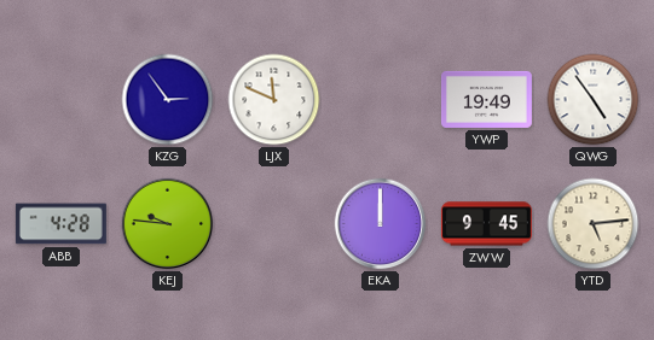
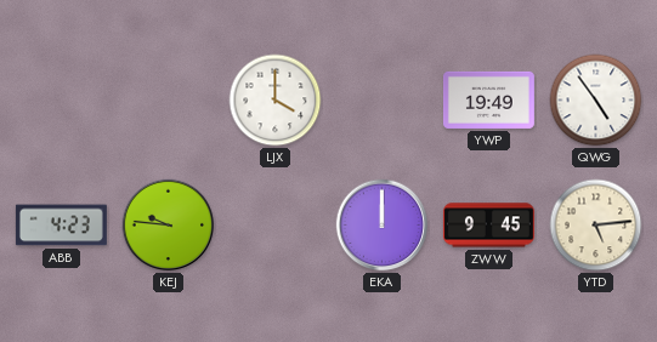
KZG: 2:54 -> none
LJX: 11:49 -> 4:00
ABB: 4:28 -> 4:23
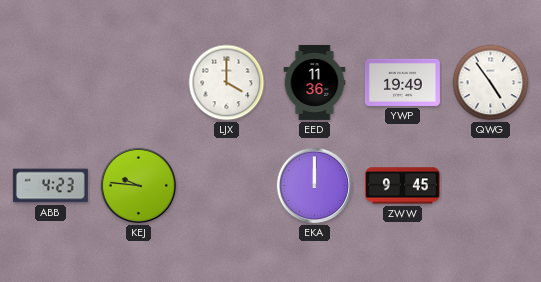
EED: none -> 11:36
YTD: 5:14 -> none
